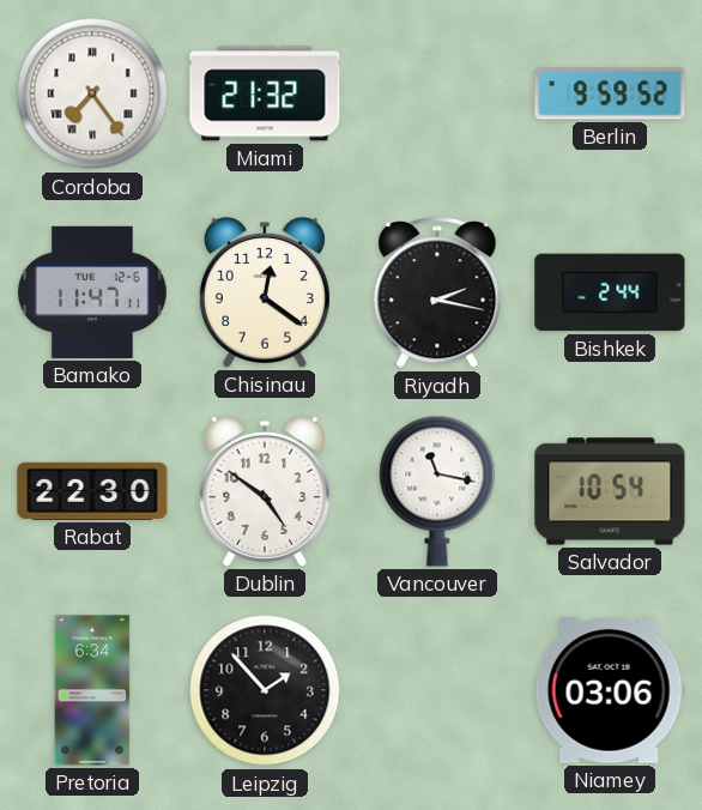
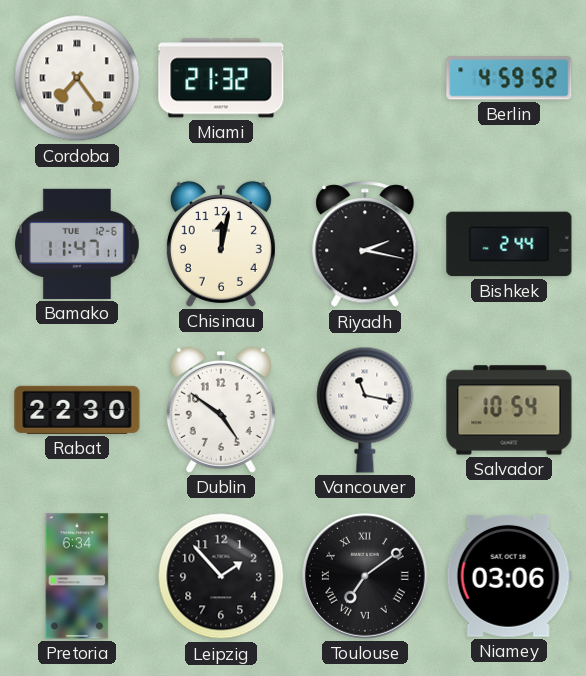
Berlin: 9:59 -> 4:59
Chisinau: 12:21 -> 12:02
Toulouse: none -> 7:09
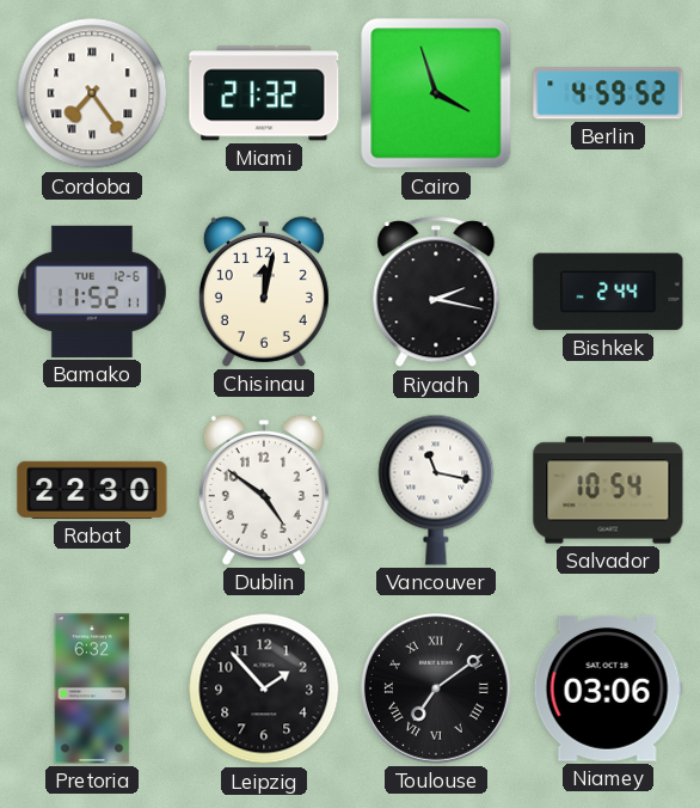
Cairo: none -> 3:57
Bamako: 11:47 -> 11:52
Pretoria: 6:34 -> 6:32
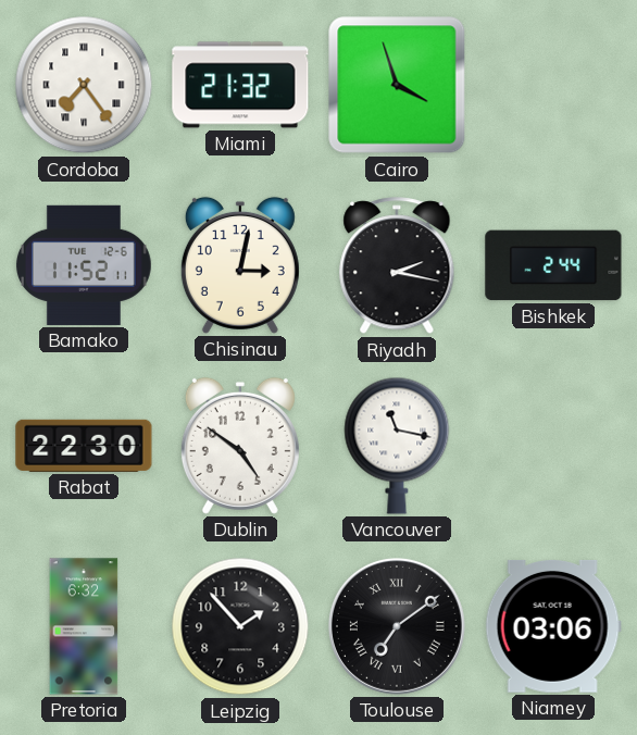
Berlin: 4:59 -> none
Chisinau: 12:02 -> 3:02
Salvador: 10:54 -> none
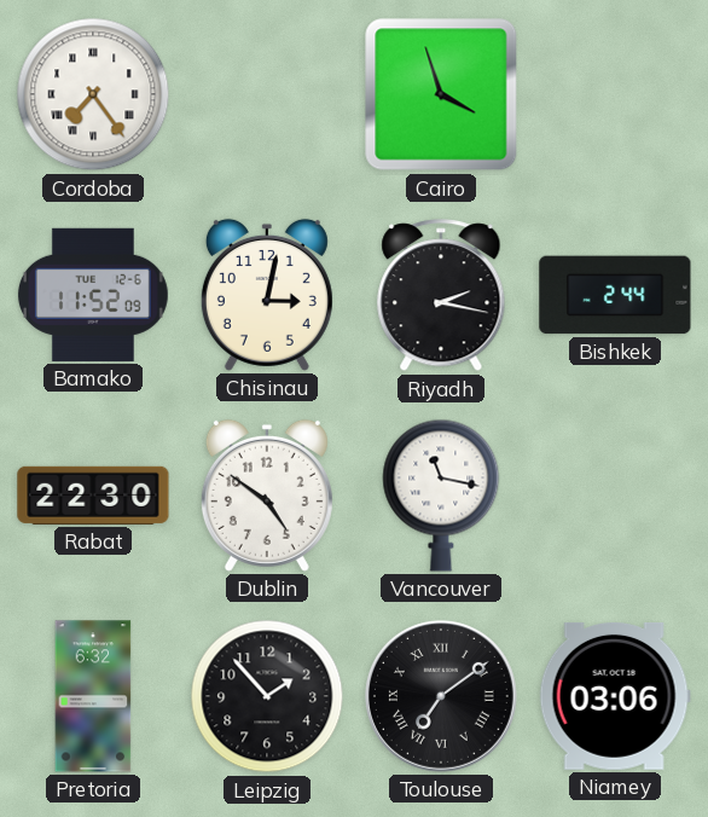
Miami: 21:32 -> none
Bamako: 11:52:11 -> 11:52:09
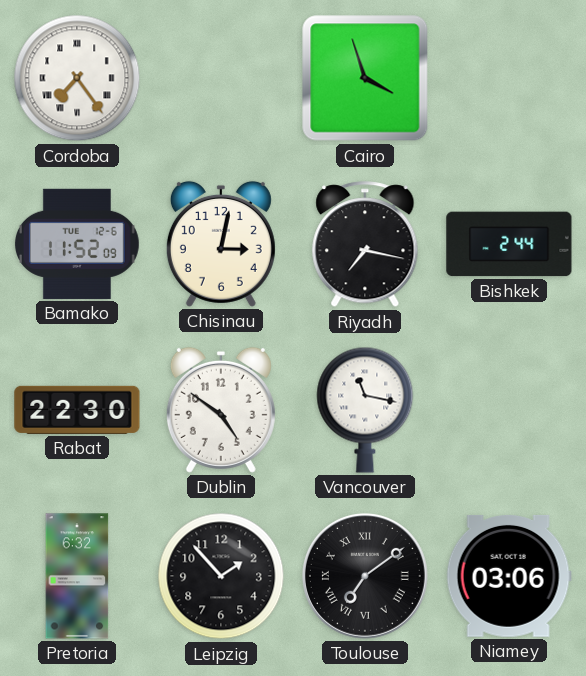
Riyadh: 2:17 -> 7:17
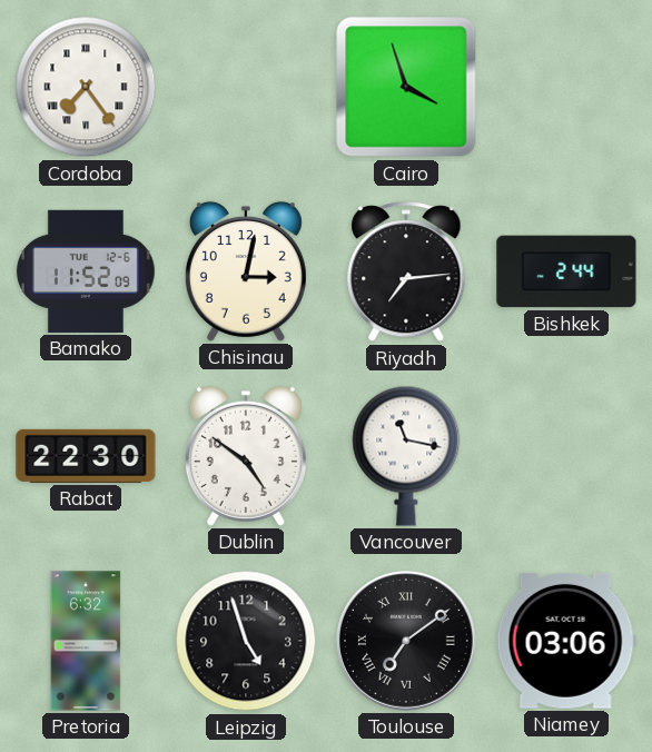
Riyadh: 7:17 -> 7:14
Leipzig: 1:53 -> 4:57
